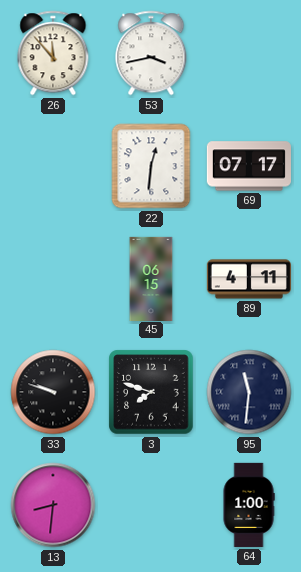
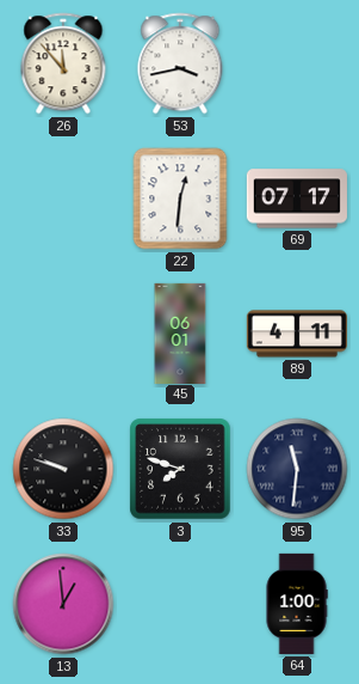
45: 06:15 -> 06:01
13: 8:31 -> 12:59
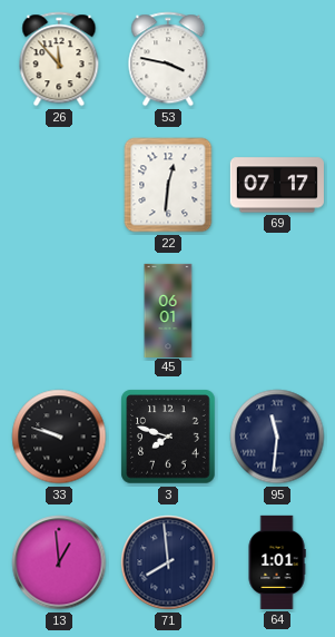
53: 3:43 -> 3:47
89: 4:11 -> none
71: none -> 7:59
64: 1:00 -> 1:01
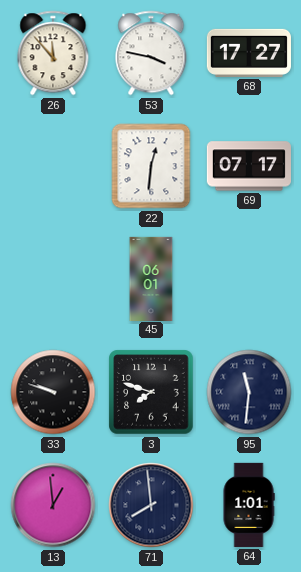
68: none -> 17:27
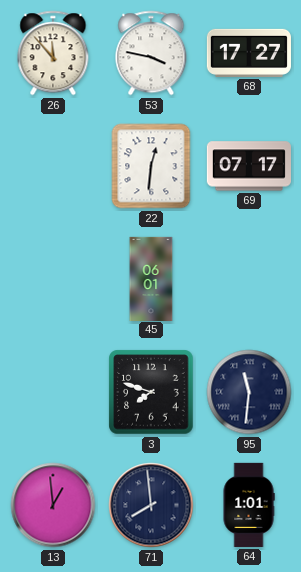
33: 9:48 -> none
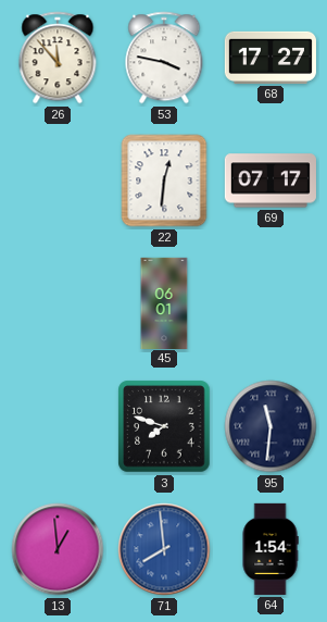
71 dial: navy -> blue
64: 1:01 -> 1:54
